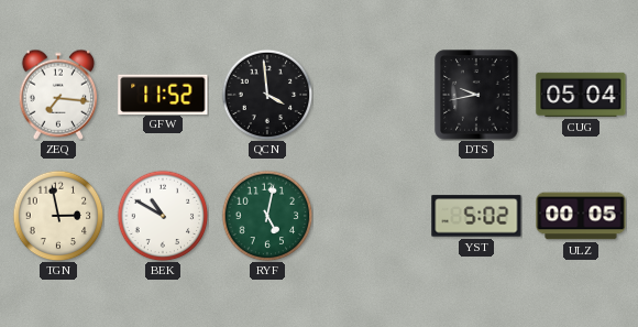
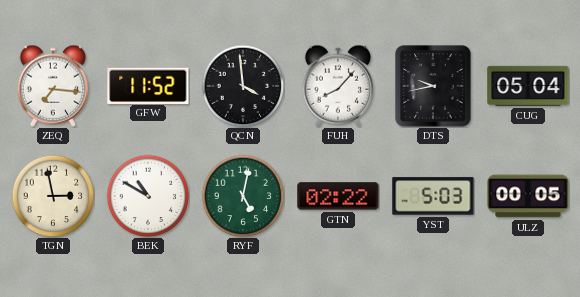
FUH: none -> 8:07
GTN: none -> 02:22
YST: 5:02 -> 5:03
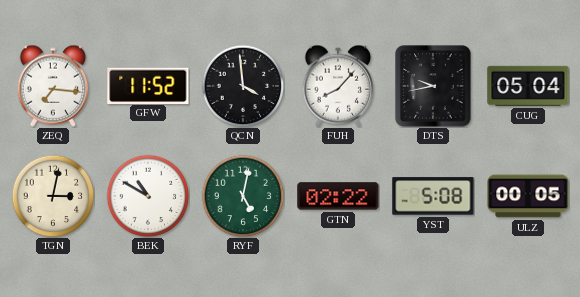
TGN: 2:58 -> 3:02
YST: 5:03 -> 5:08
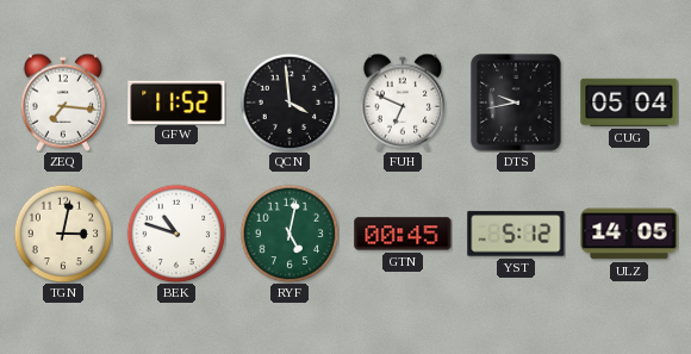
FUH: 8:07 -> 6:49
BEK: 10:50 -> 10:48
GTN: 02:22 -> 00:45
YST: 5:08 -> 5:12
ULZ: 00:05 -> 14:05
